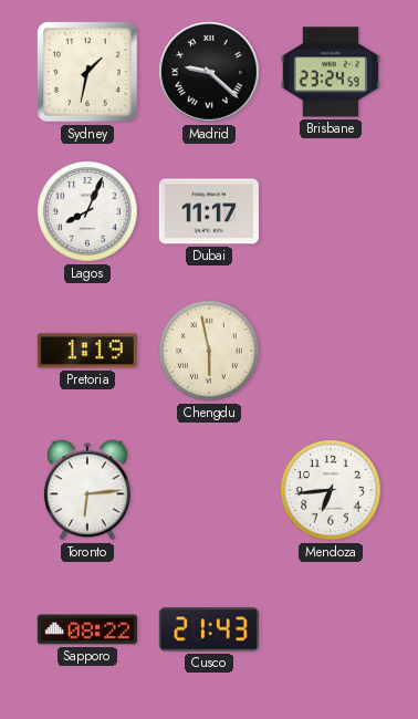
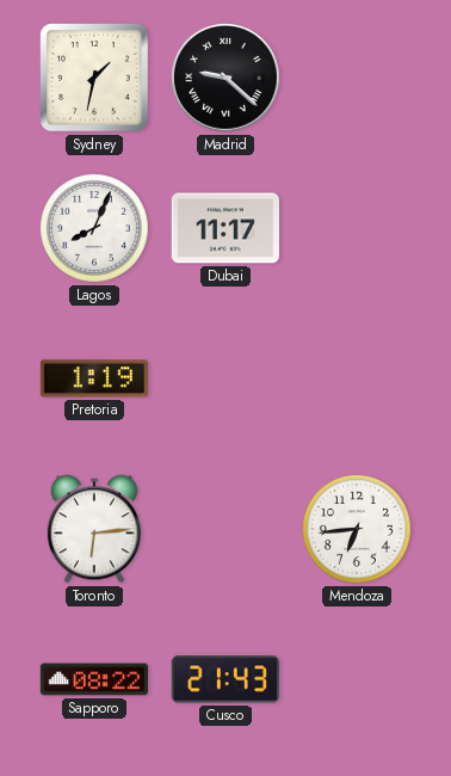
Brisbane: 23:24 -> none
Chengdu: 5:58 -> none
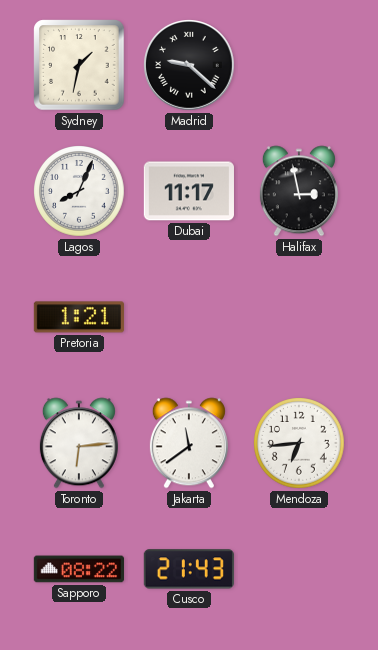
Halifax: none -> 2:58
Pretoria: 1:19 -> 1:21
Jakarta: none -> 11:39
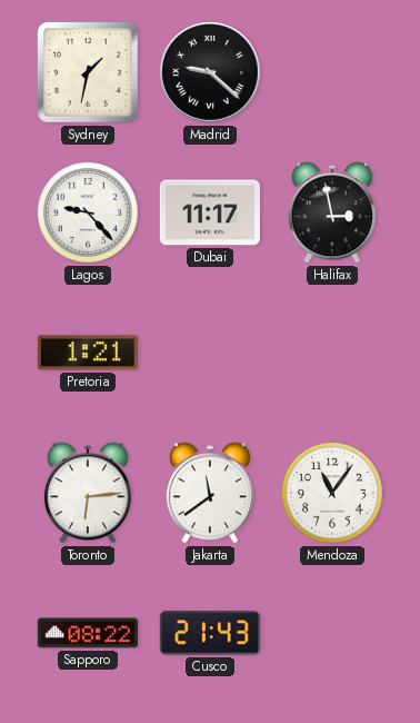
Lagos: 8:04 -> 9:23
Mendoza: 6:44 -> 11:06
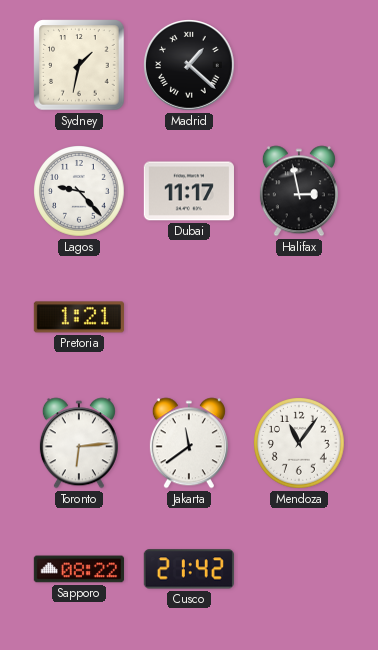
Madrid: 9:22 -> 1:22
Cusco: 21:43 -> 21:42
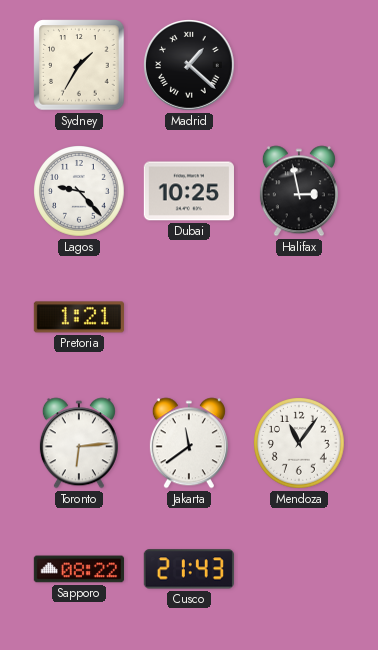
Sydney: 1:32 -> 1:35
Dubai: 11:17 -> 10:25
Cusco: 21:42 -> 21:43
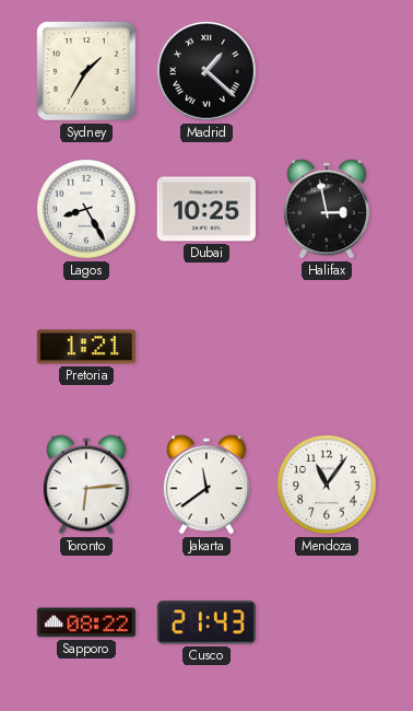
Lagos: 9:23 -> 8:25
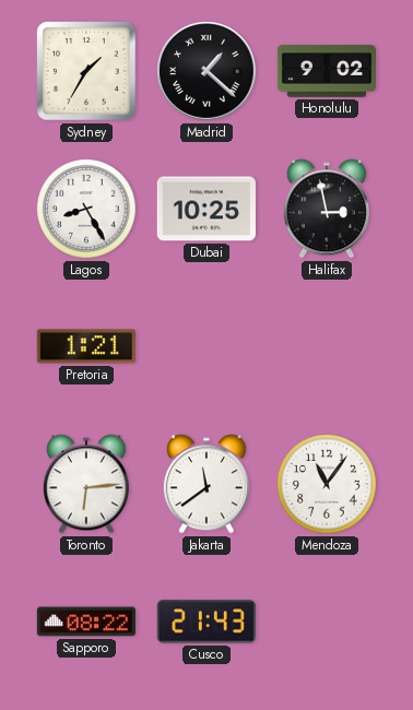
Honolulu: none -> 9:02
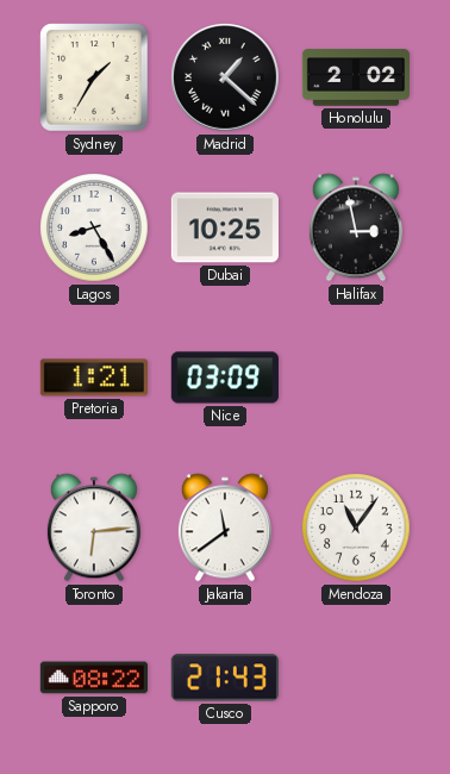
Honolulu: 9:02 -> 2:02
Nice: none -> 03:09
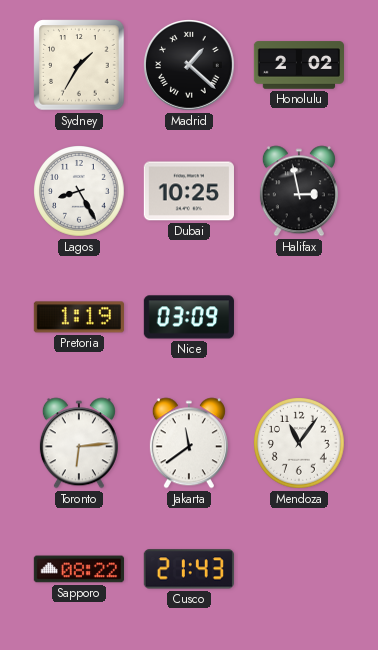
Pretoria: 1:21 -> 1:19
